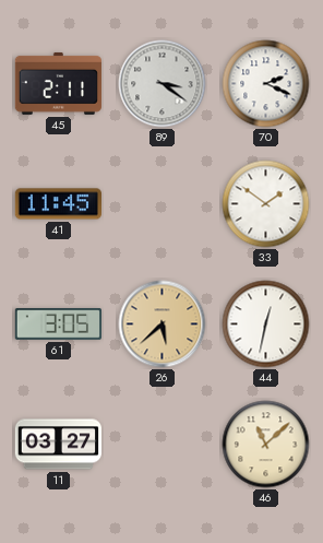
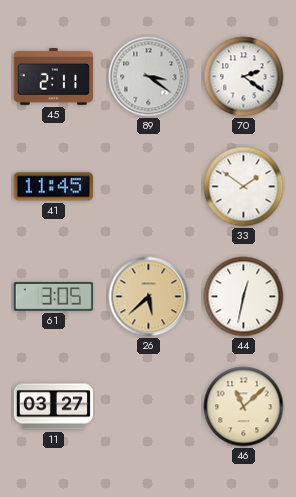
70: 2:19 -> 2:21
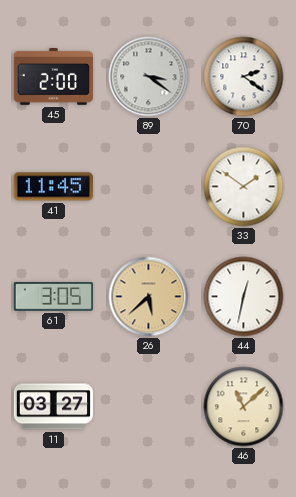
45: 2:11 -> 2:00
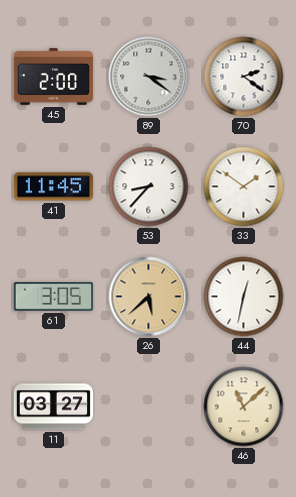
53: none -> 8:37
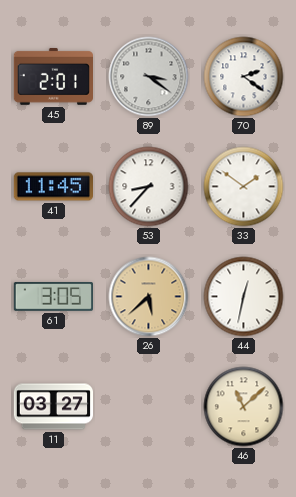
45: 2:00 -> 2:01
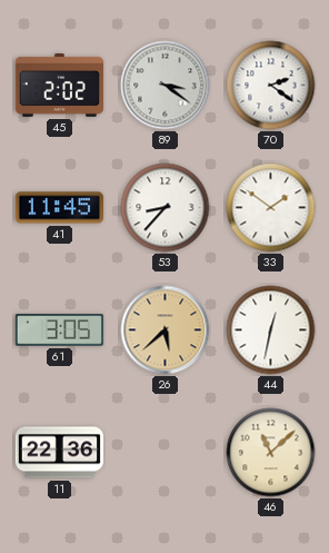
45: 2:01 -> 2:02
11: 03:27 -> 22:36
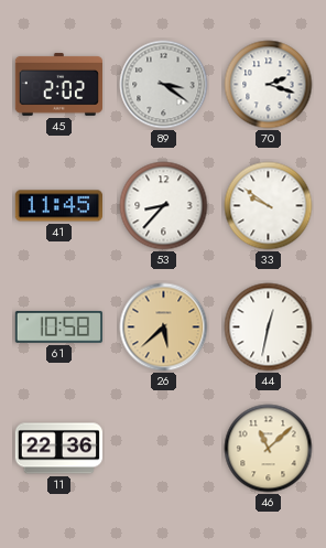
70: 2:21 -> 2:18
33: 1:51 -> 9:51
61: 3:05 -> 10:58
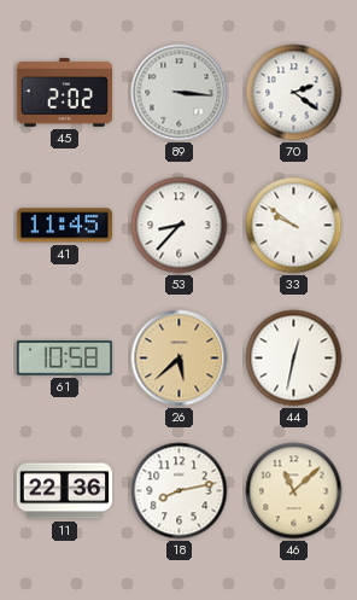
89: 3:21 -> 3:16
70: 2:18 -> 2:21
18: none -> 8:13
